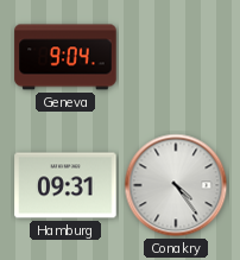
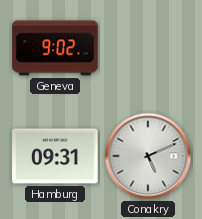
Geneva: 9:04 -> 9:02
Conakry: 4:24 -> 5:11
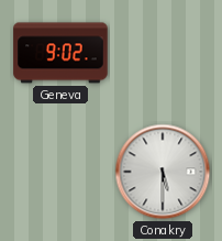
Hamburg: 09:31 -> none
Conakry: 5:11 -> 5:30
